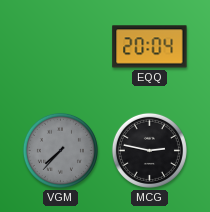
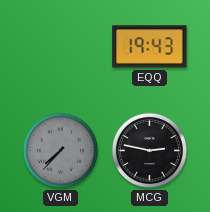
EQQ: 20:04 -> 19:43
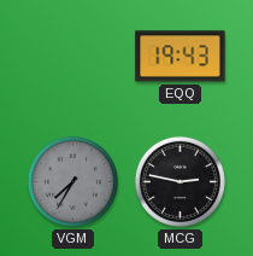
VGM: 7:37 -> 7:35
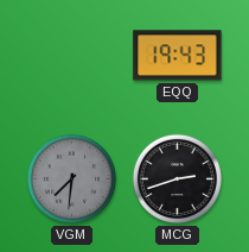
VGM: 7:35 -> 7:31
MCG: 2:47 -> 2:42
